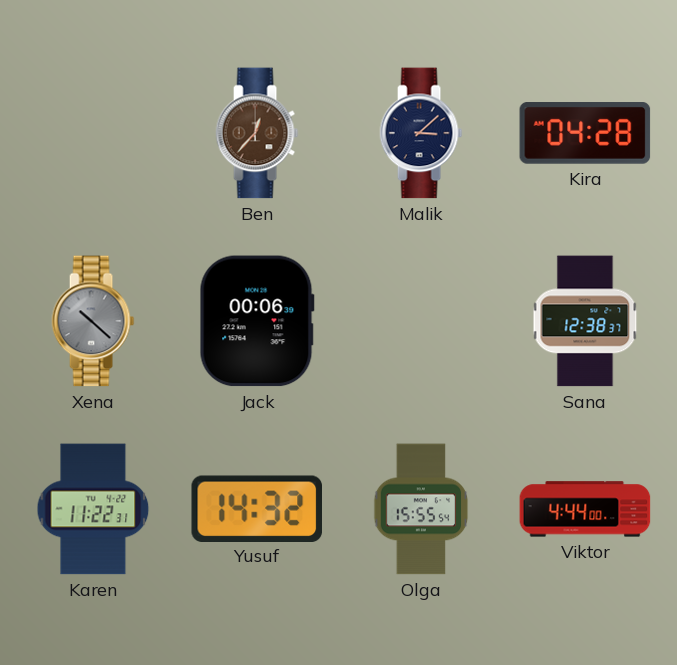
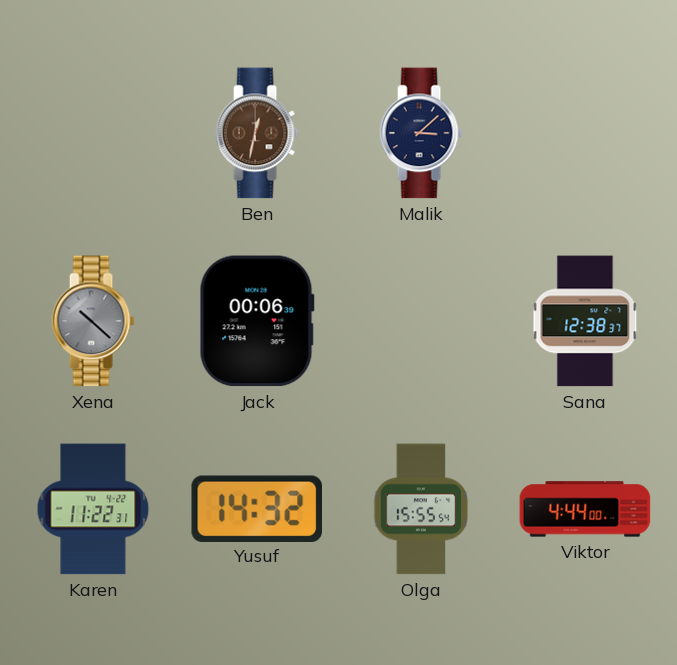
Ben: 12:37 -> 12:32
Kira: 04:28 -> none
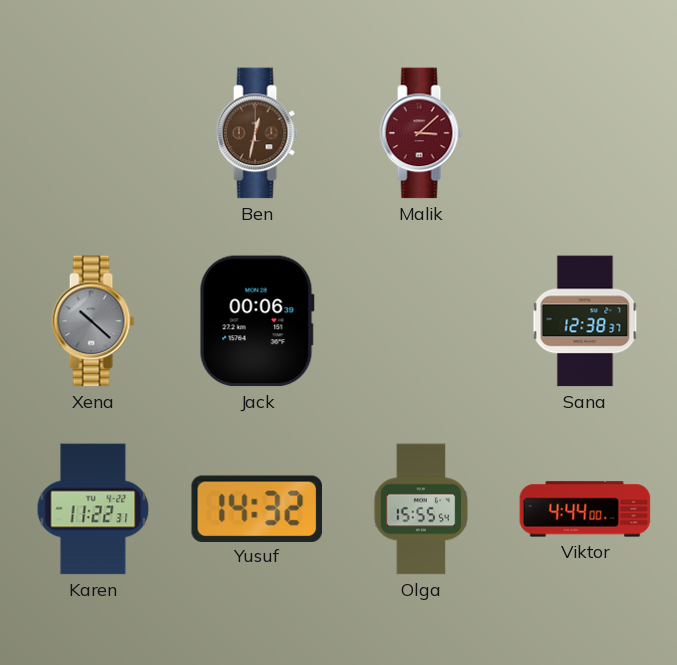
Malik dial: navy -> burgundy
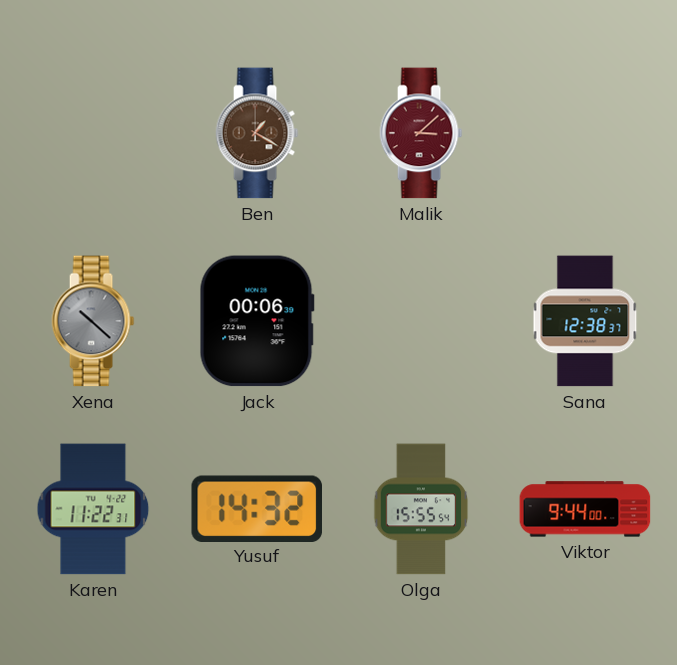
Ben: 12:32 -> 1:20
Viktor: 4:44 -> 9:44
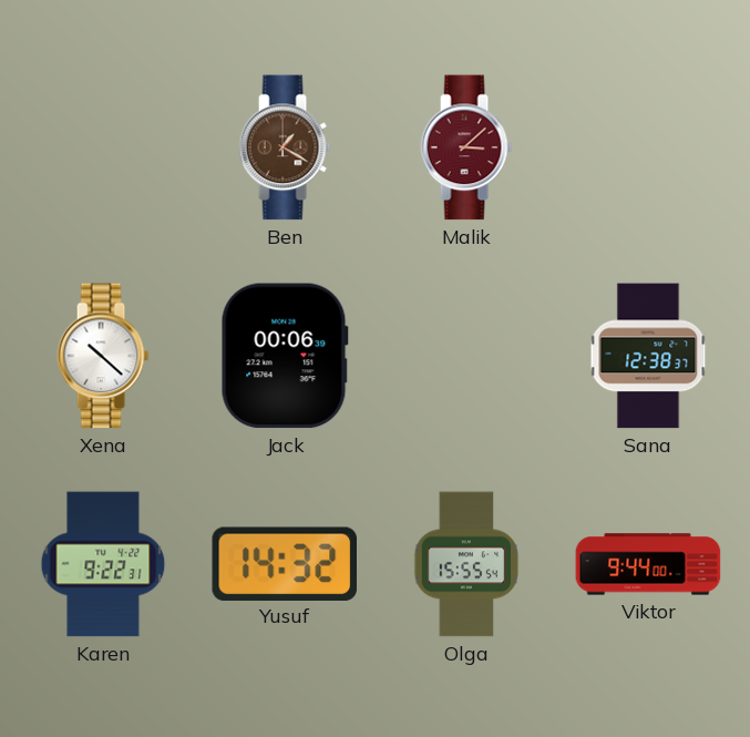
Xena dial: grey -> white
Karen: 11:22 -> 9:22
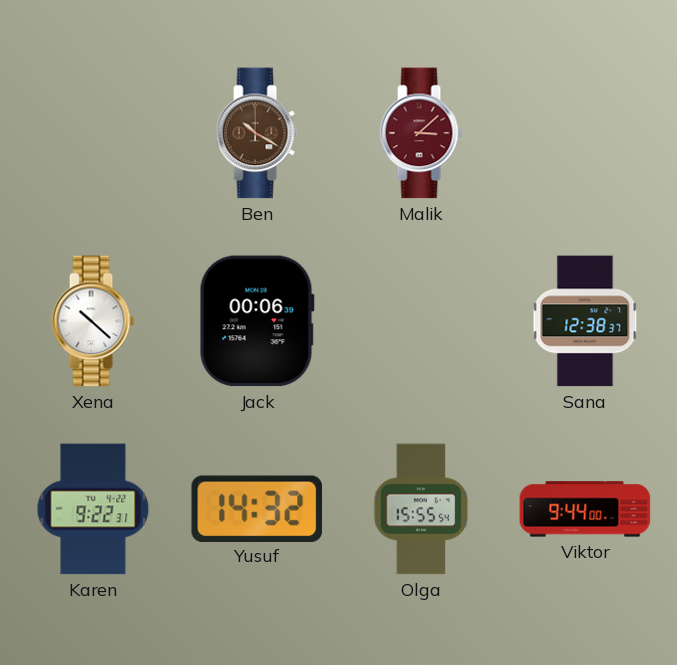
Ben: 1:20 -> 10:20
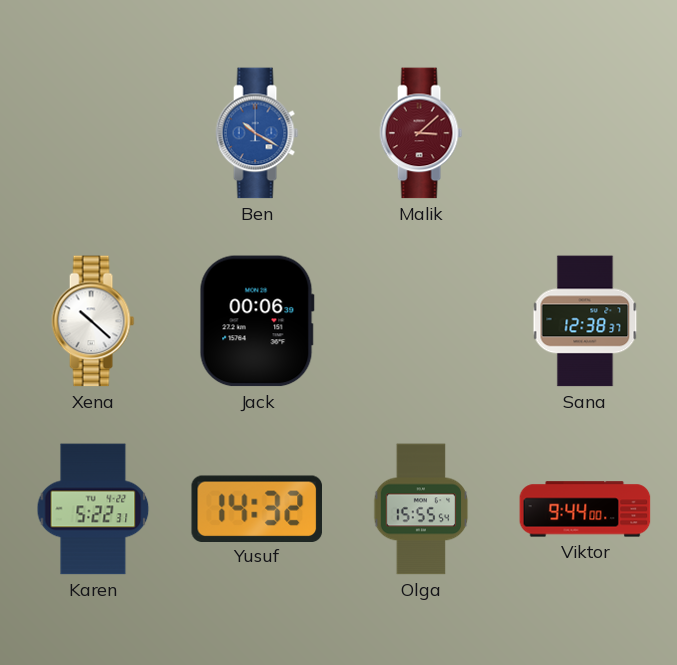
Ben dial: brown -> blue
Karen: 9:22 -> 5:22
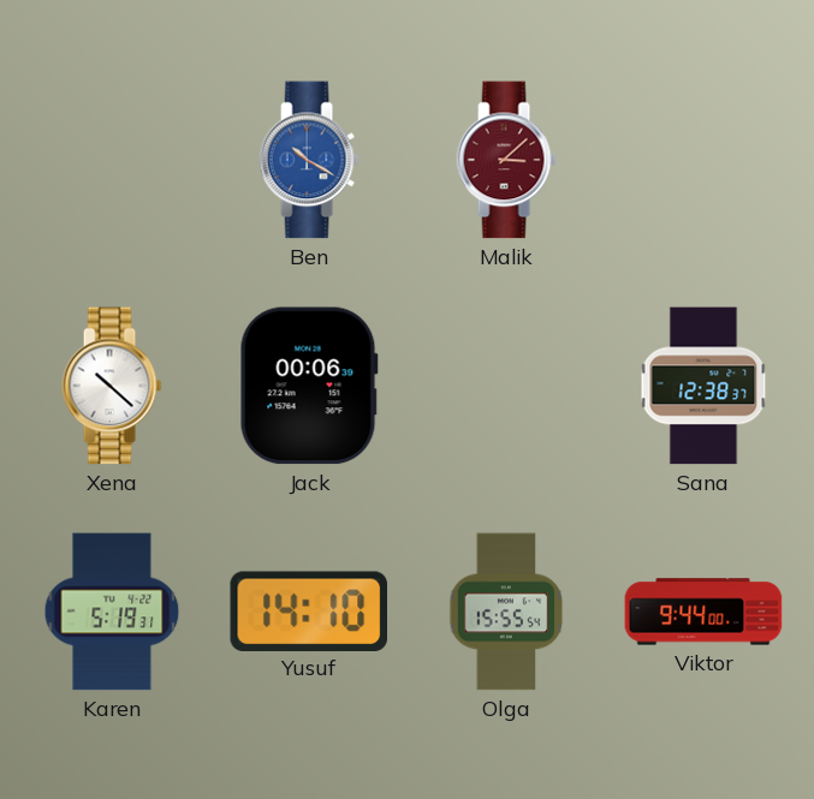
Karen: 5:22 -> 5:19
Yusuf: 14:32 -> 14:10
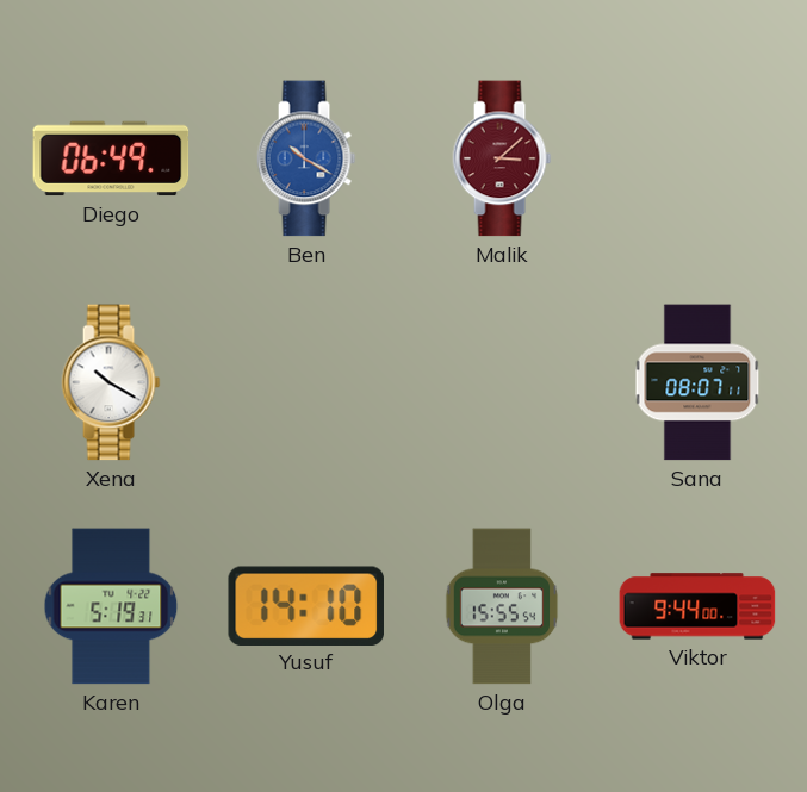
Diego: none -> 06:49
Xena: 10:22 -> 10:20
Jack: 00:06 -> none
Sana: 12:38 -> 08:07
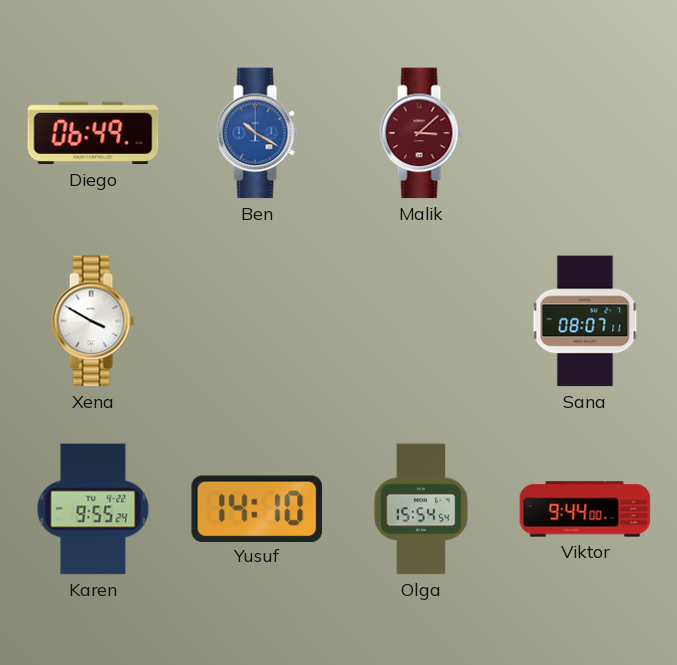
Xena: 10:20 -> 3:50
Karen: 5:19 -> 9:55
Olga: 15:55 -> 15:54
